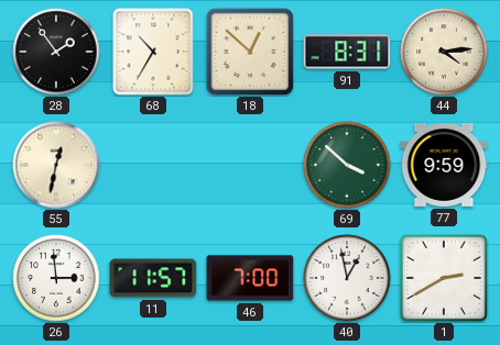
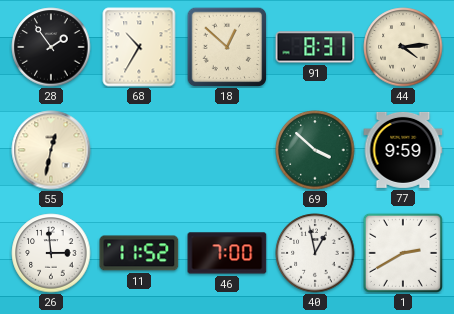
11: 11:57 -> 11:52
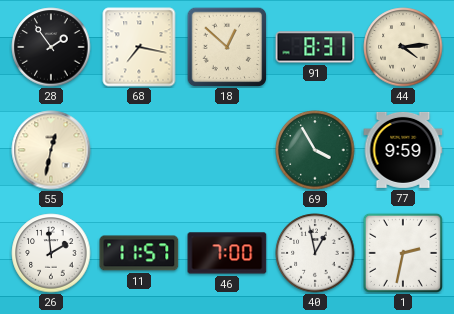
68: 10:35 -> 7:17
69: 3:52 -> 3:55
26: 2:59 -> 1:59
11: 11:52 -> 11:57
1: 2:40 -> 2:32
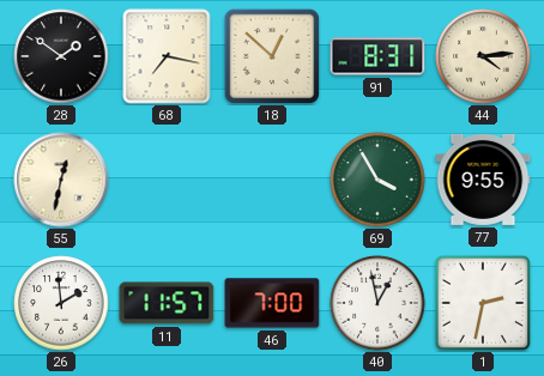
28: 1:54 -> 1:51
77: 9:59 -> 9:55
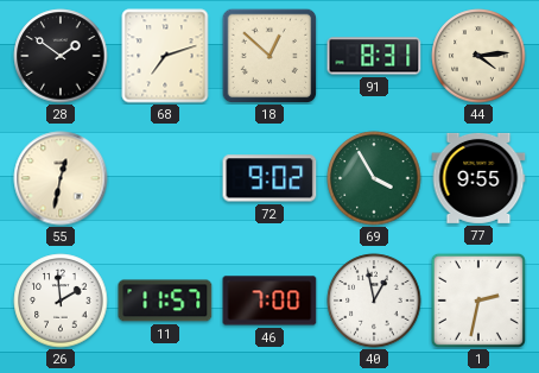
68: 7:17 -> 7:12
72: none -> 9:02
